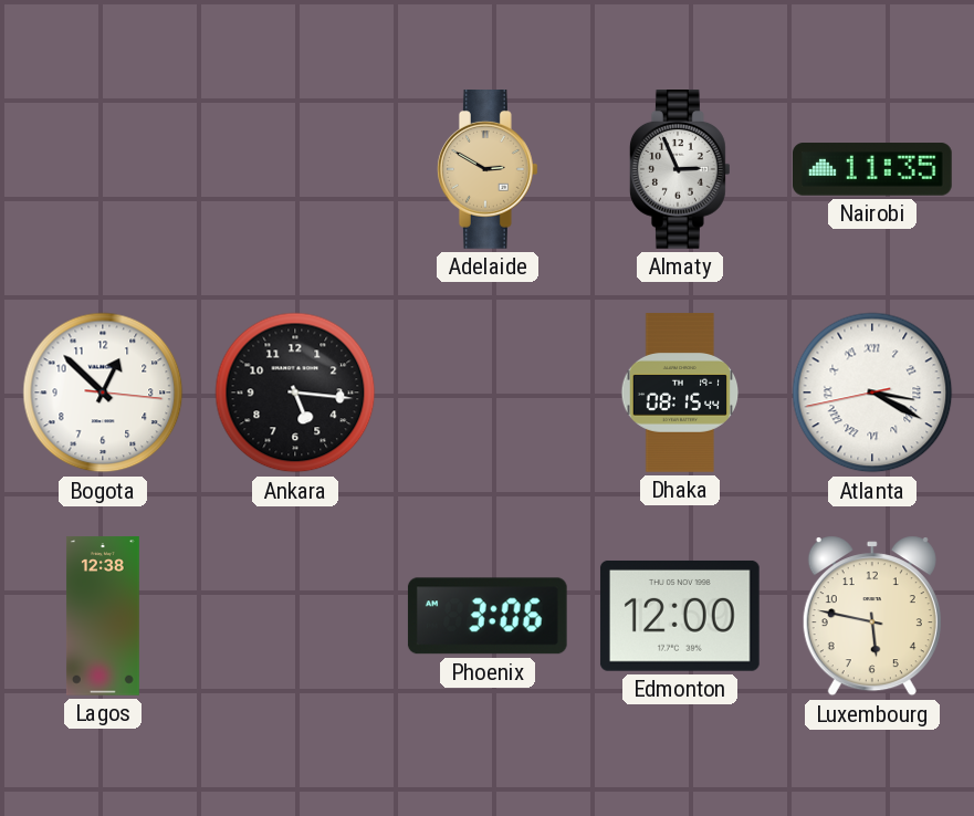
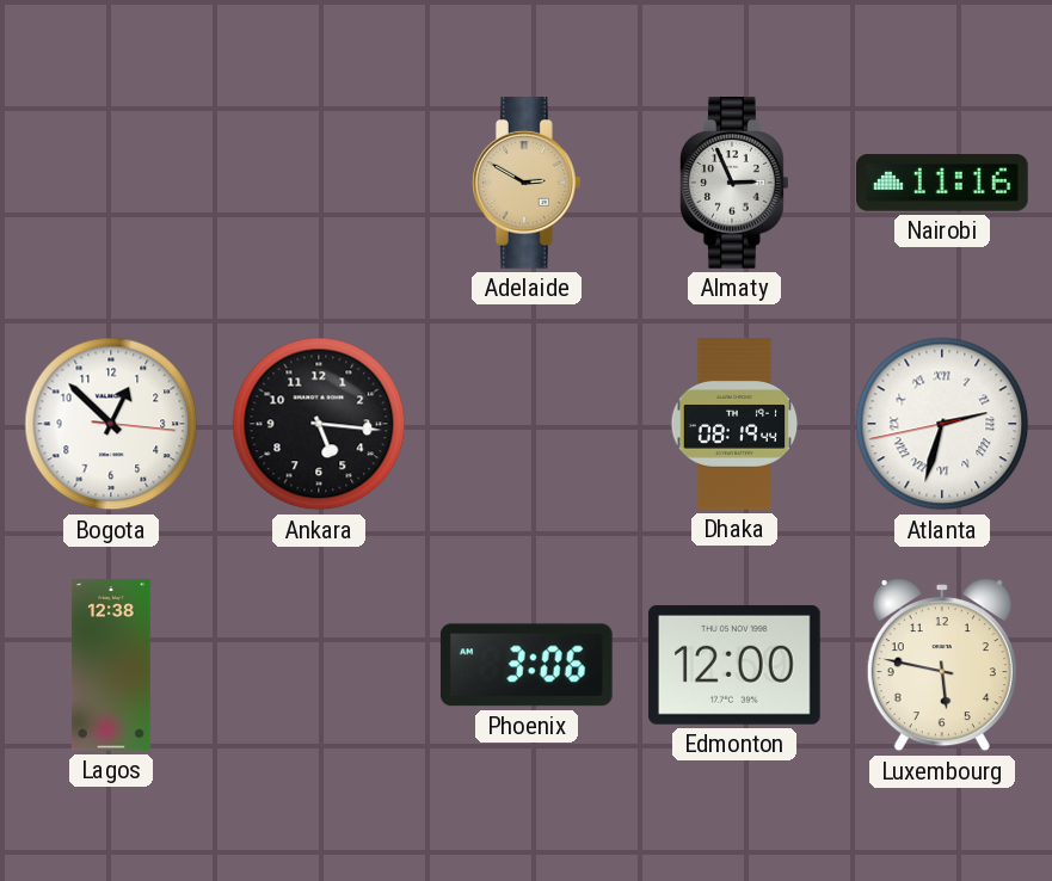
Nairobi: 11:35 -> 11:16
Dhaka: 08:15 -> 08:19
Atlanta: 3:19 -> 2:32
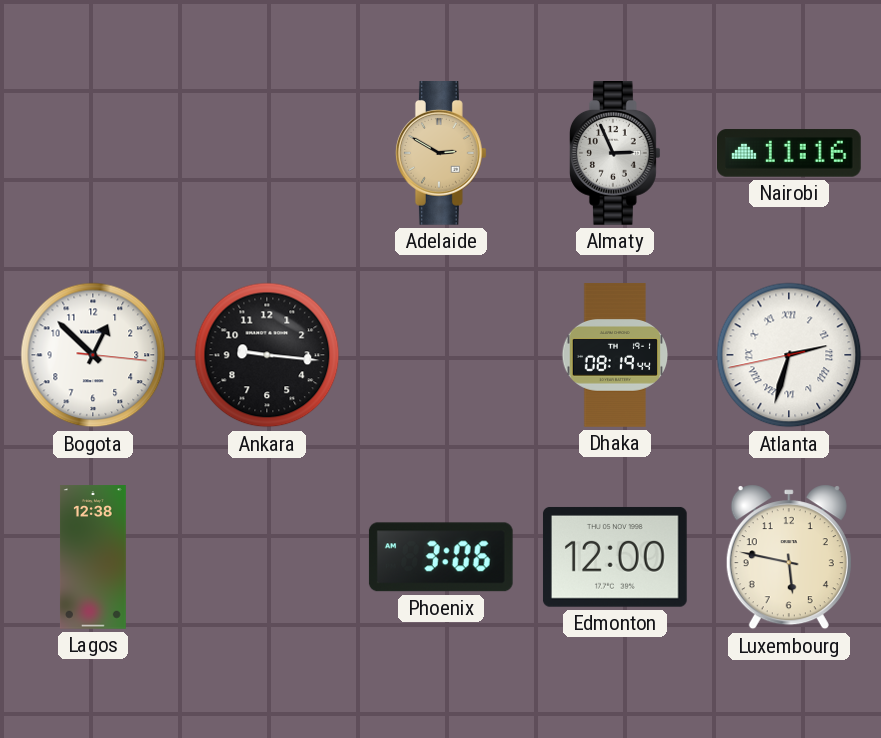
Ankara: 5:16 -> 9:16
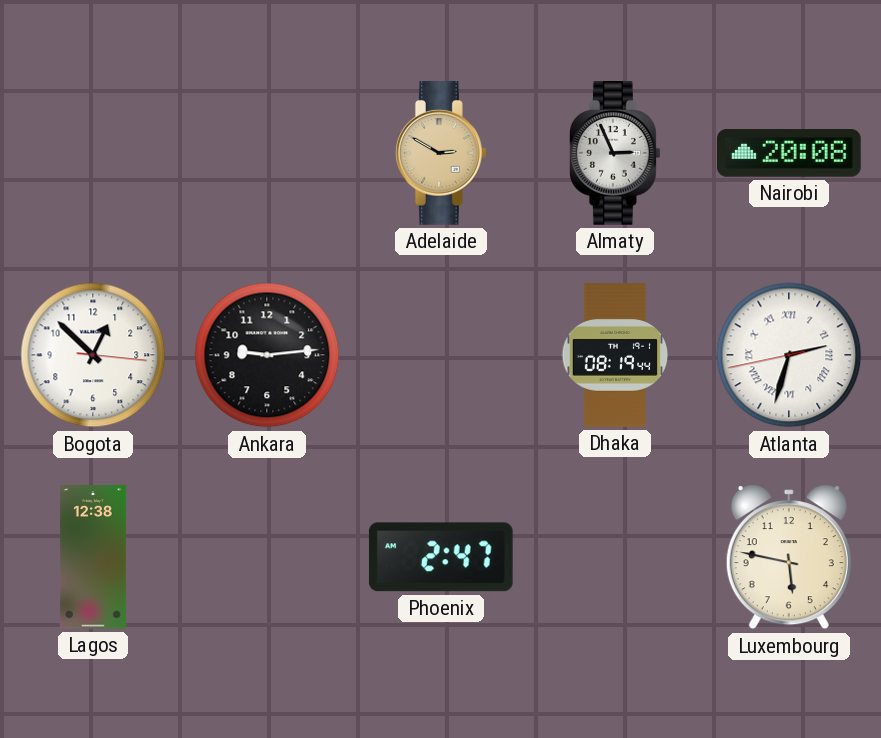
Nairobi: 11:16 -> 20:08
Ankara: 9:16 -> 9:14
Phoenix: 3:06 -> 2:47
Edmonton: 12:00 -> none
